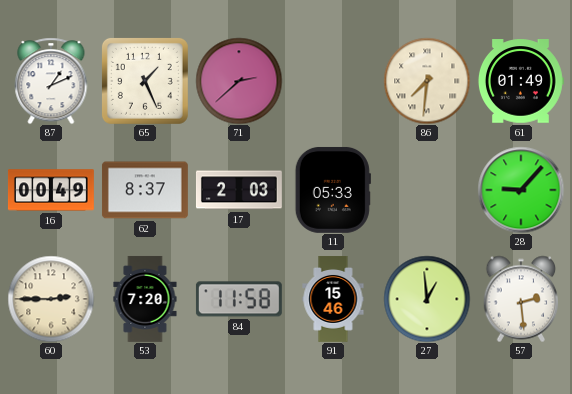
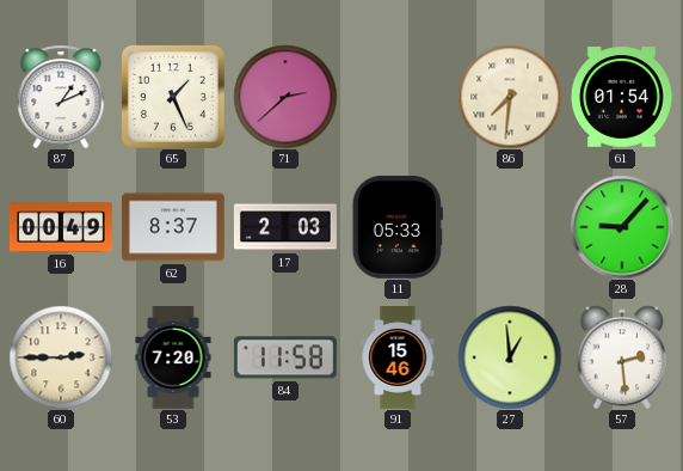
61: 01:49 -> 01:54
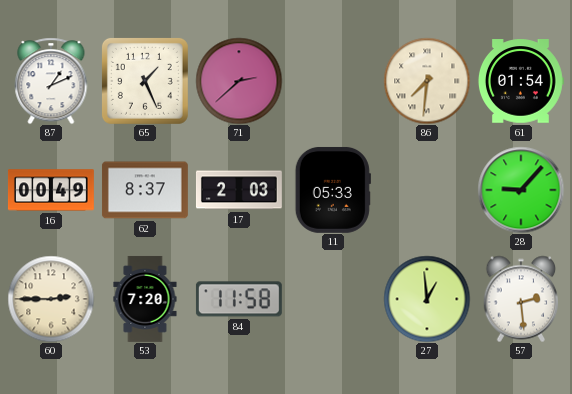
91: 15:46 -> none
